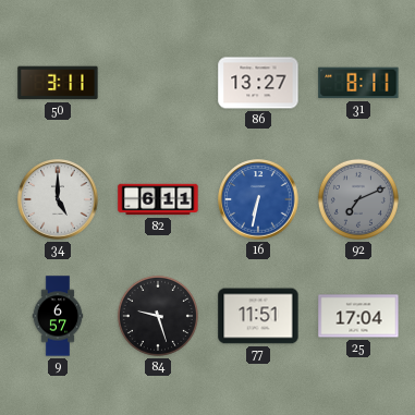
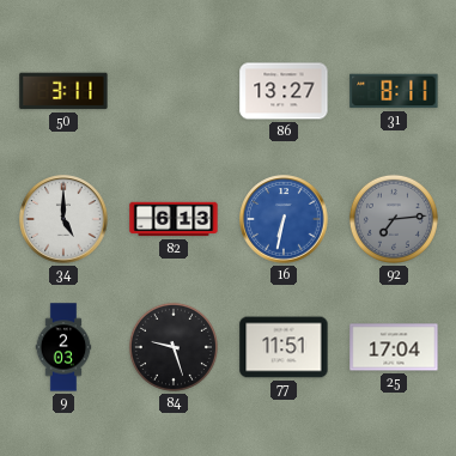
82: 6:11 -> 6:13
92: 7:11 -> 7:14
9: 6:57 -> 2:03
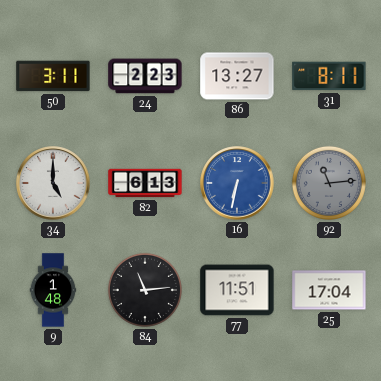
24: none -> 2:23
92: 7:14 -> 11:14
9: 2:03 -> 1:48
84: 9:27 -> 11:14
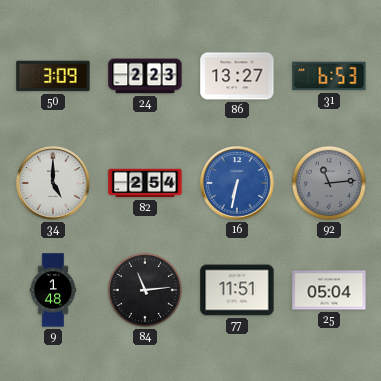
50: 3:11 -> 3:09
31: 8:11 -> 6:53
82: 6:13 -> 2:54
25: 17:04 -> 05:04
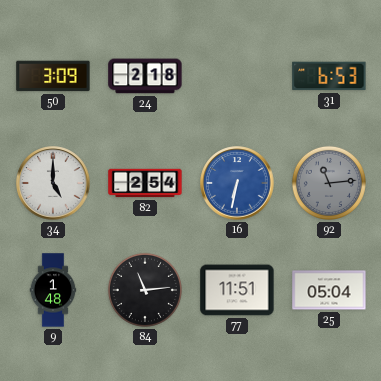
24: 2:23 -> 2:18
86: 13:27 -> none
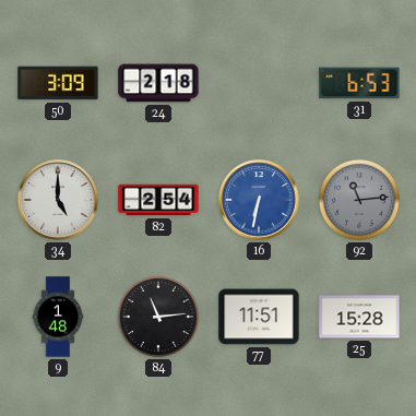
25: 05:04 -> 15:28
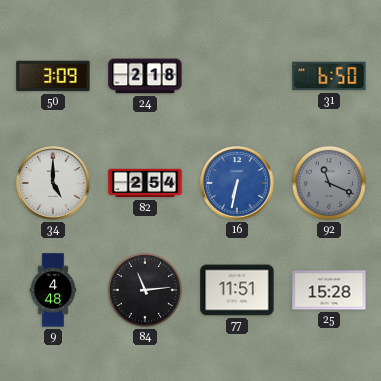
31: 6:53 -> 6:50
92: 11:14 -> 11:19
9: 1:48 -> 4:48
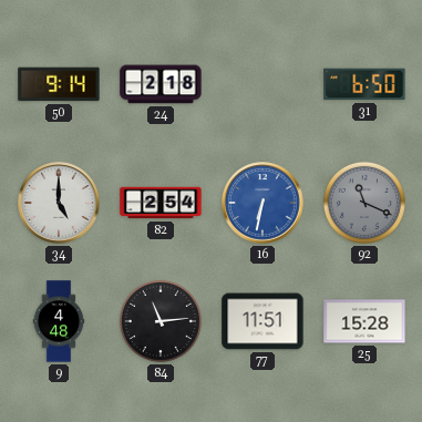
50: 3:09 -> 9:14
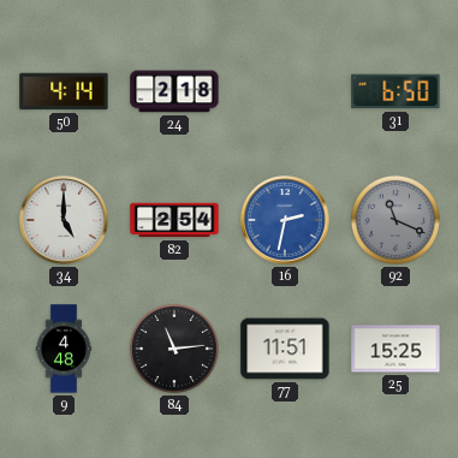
50: 9:14 -> 4:14
16: 6:32 -> 2:32
25: 15:28 -> 15:25
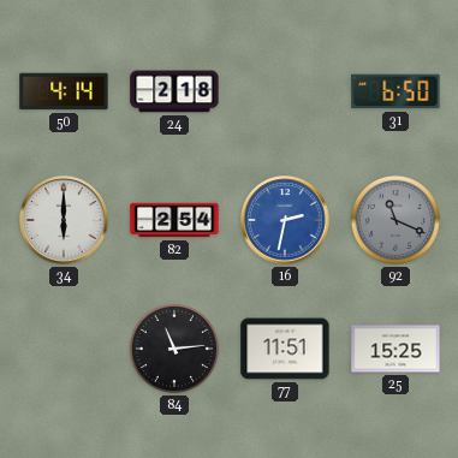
34: 5:00 -> 6:00
9: 4:48 -> none
